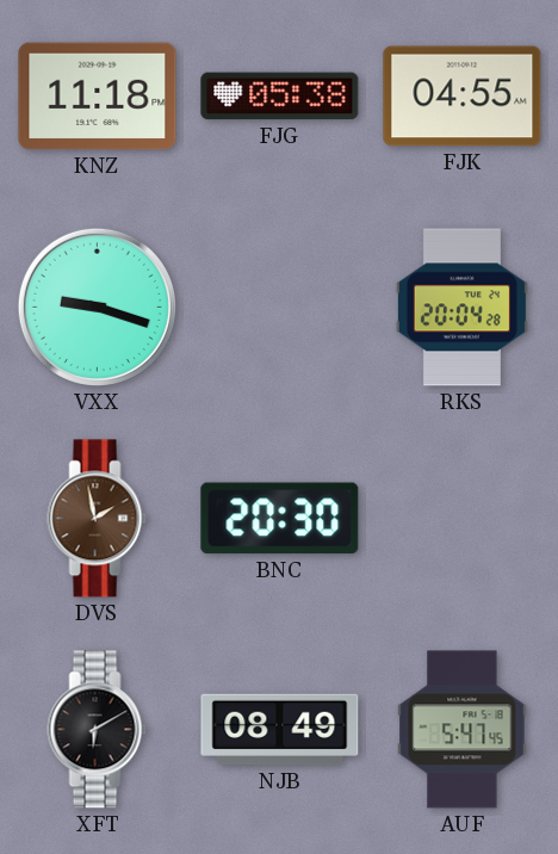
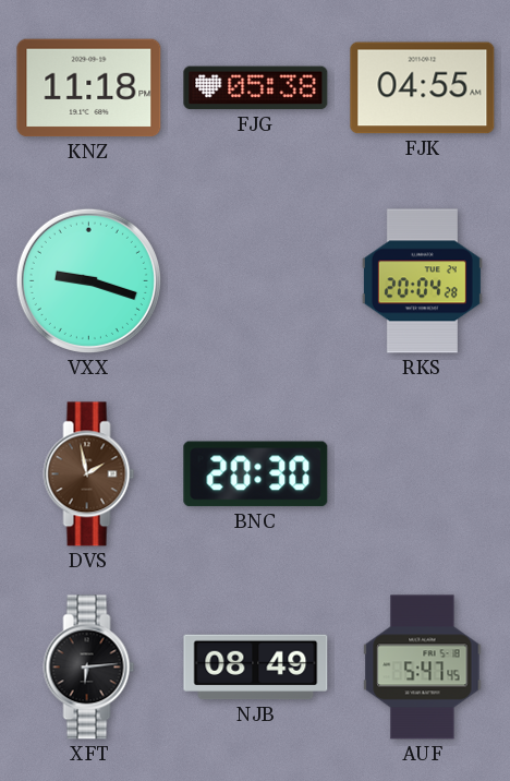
XFT: 6:10 -> 6:14
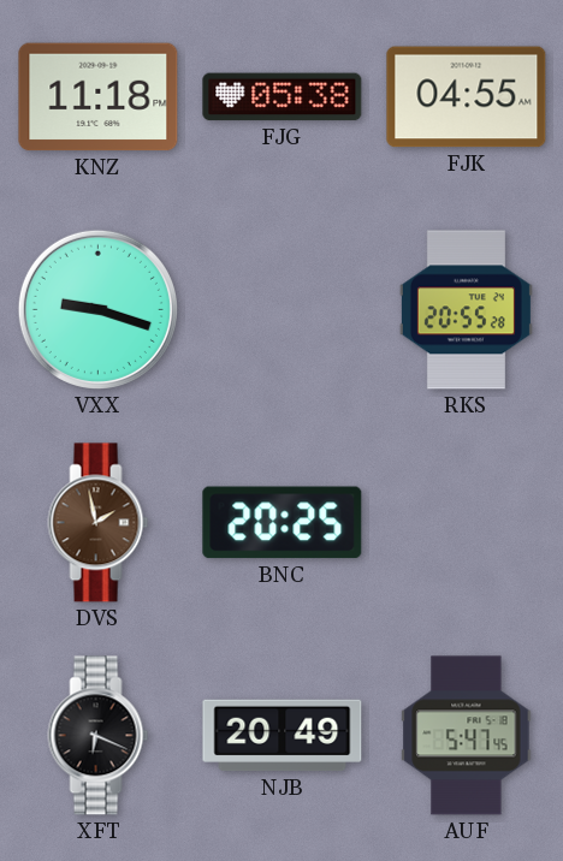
RKS: 20:04 -> 20:55
BNC: 20:30 -> 20:25
XFT: 6:14 -> 6:19
NJB: 08:49 -> 20:49
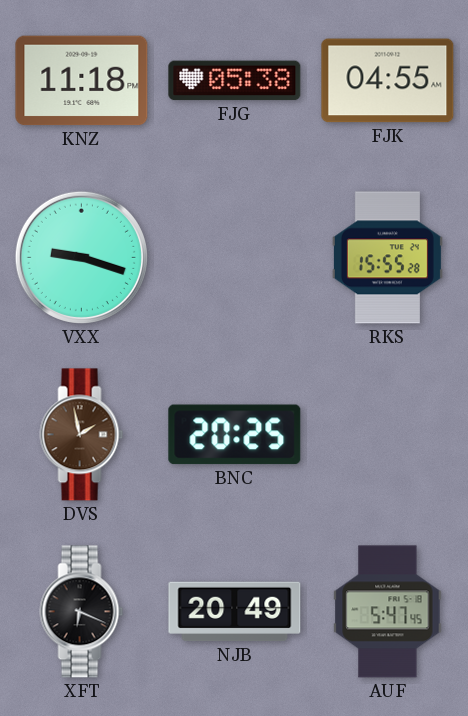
RKS: 20:55 -> 15:55
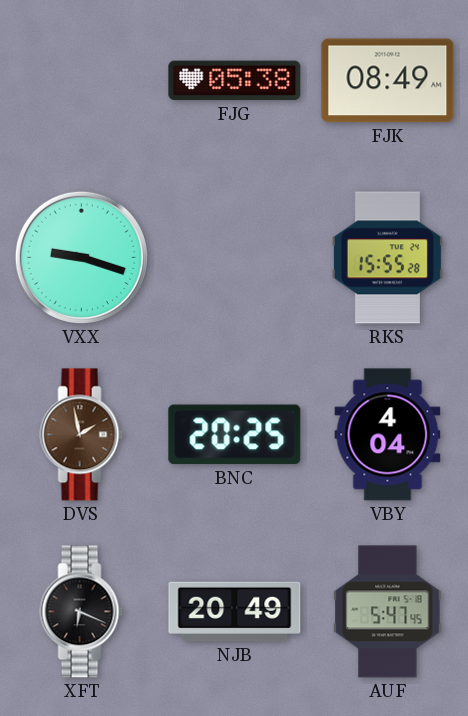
KNZ: 11:18 -> none
FJK: 04:55 -> 08:49
VBY: none -> 4:04
